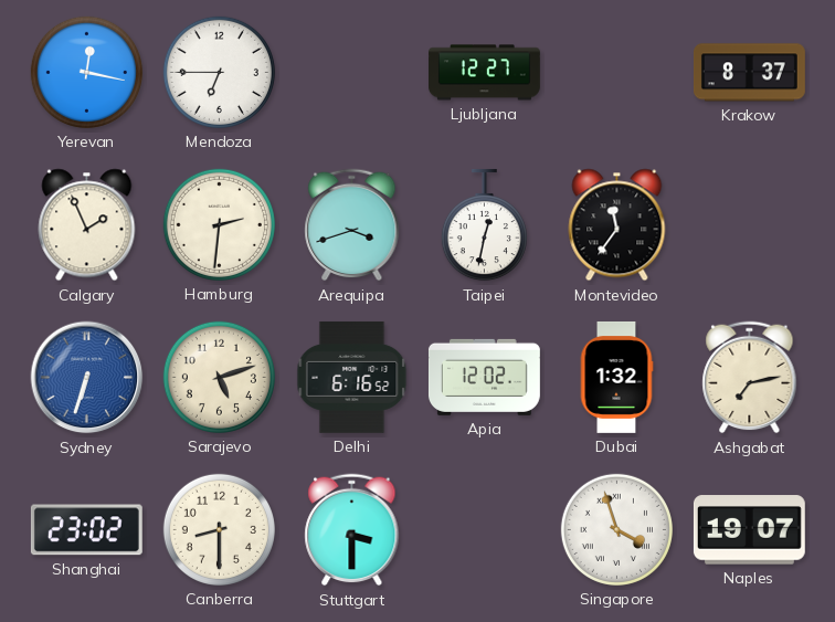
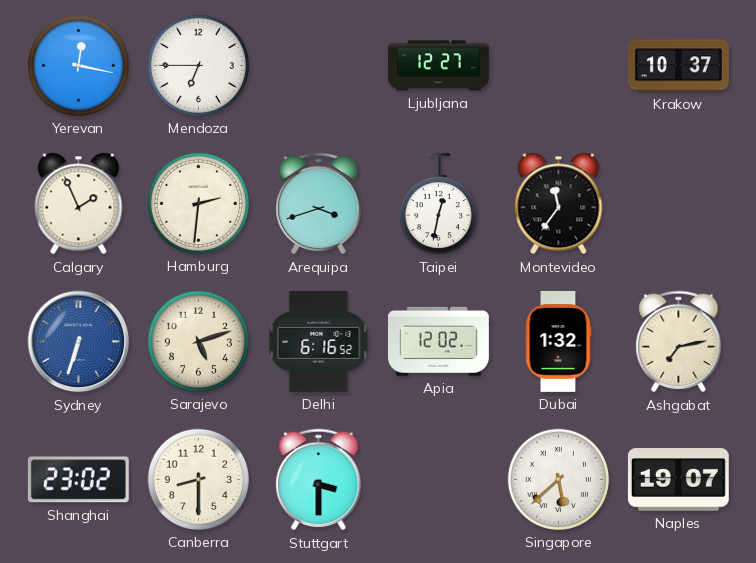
Krakow: 8:37 -> 10:37
Singapore: 3:57 -> 5:38
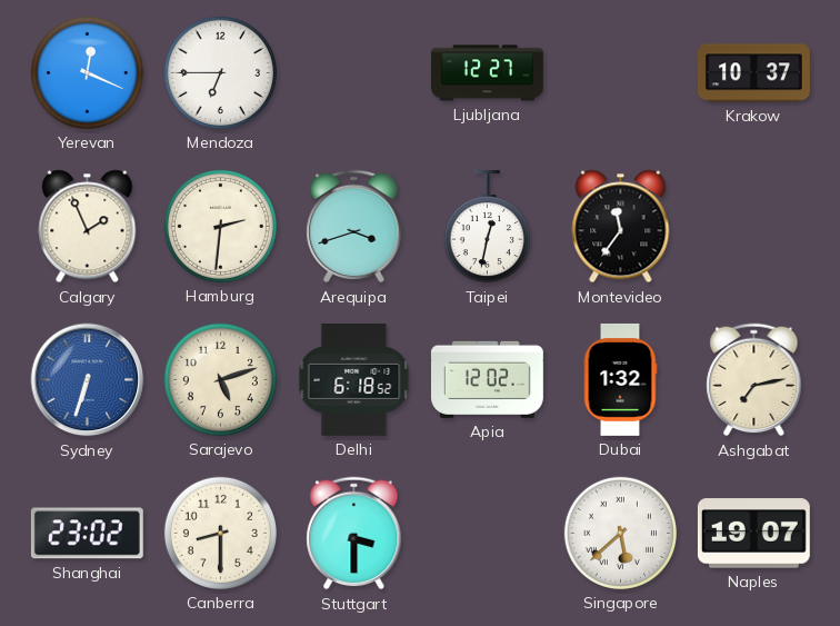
Yerevan: 12:17 -> 12:19
Delhi: 6:16 -> 6:18
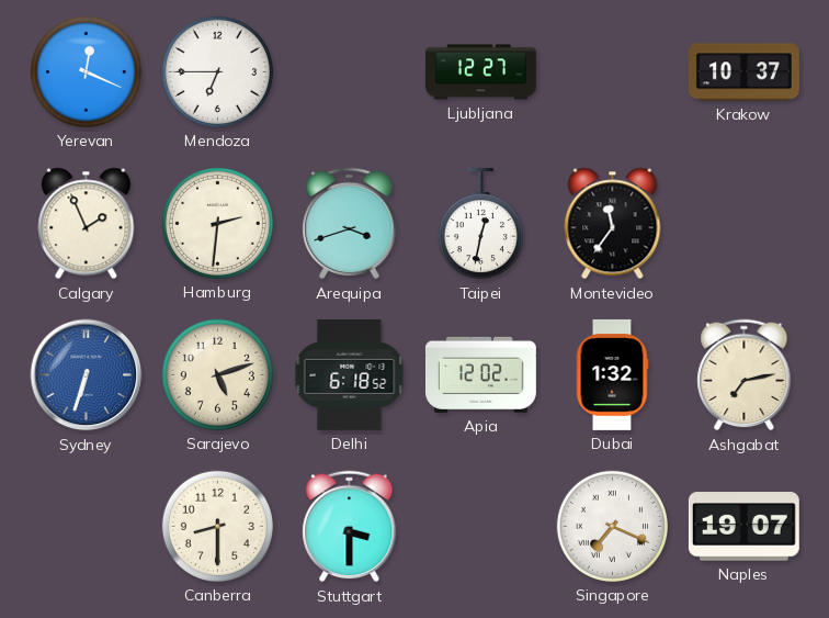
Shanghai: 23:02 -> none
Singapore: 5:38 -> 7:19
